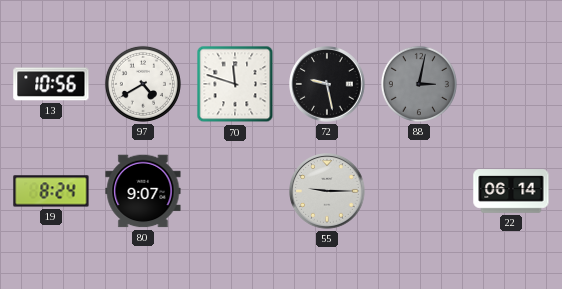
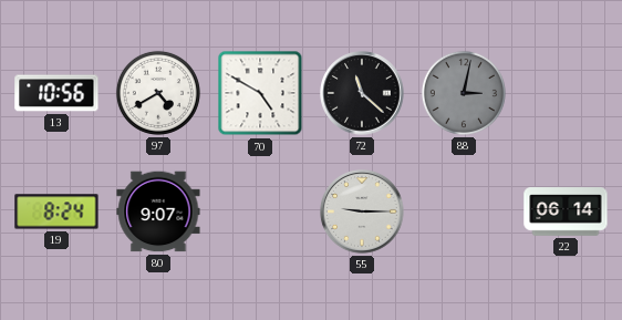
70: 11:48 -> 4:50
72: 9:28 -> 11:22
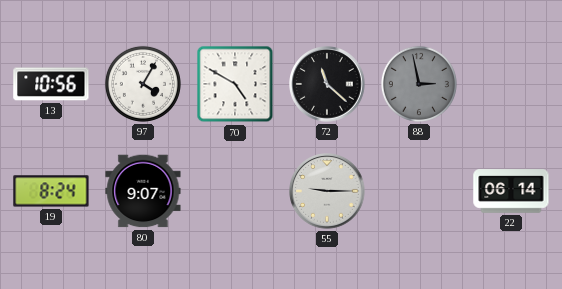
97: 4:40 -> 4:05
88: 3:02 -> 2:58
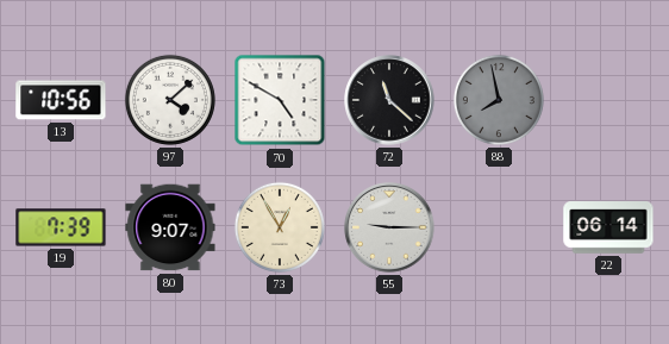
97: 4:05 -> 4:08
88: 2:58 -> 7:58
19: 8:24 -> 7:39
73: none -> 12:55
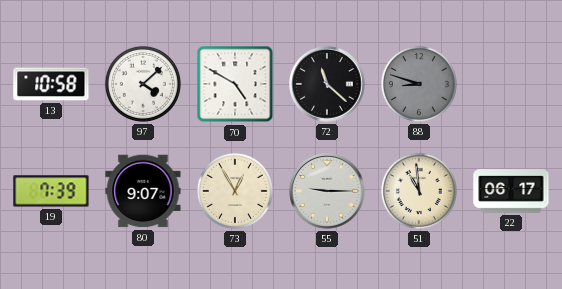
13: 10:56 -> 10:58
88: 7:58 -> 8:48
51: none -> 10:59
22: 06:14 -> 06:17
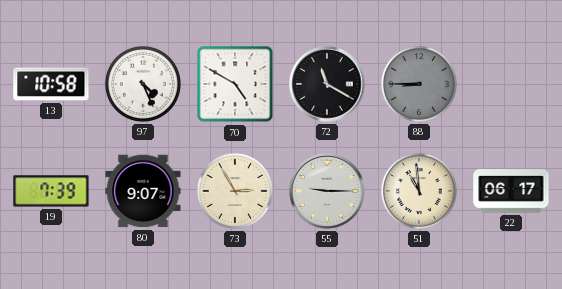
97: 4:08 -> 4:26
72: 11:22 -> 11:20
88: 8:48 -> 8:45
73: 12:55 -> 2:55
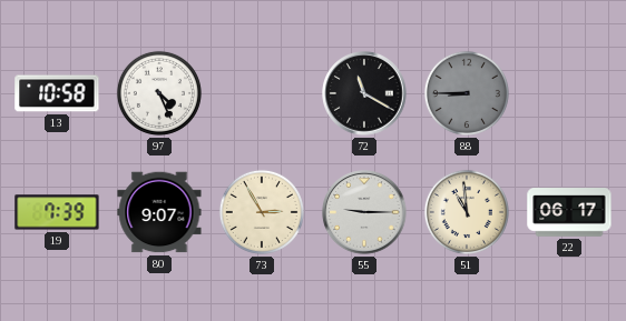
70: 4:50 -> none
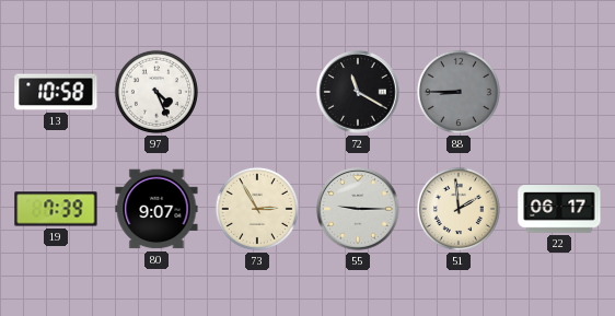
51: 10:59 -> 1:59
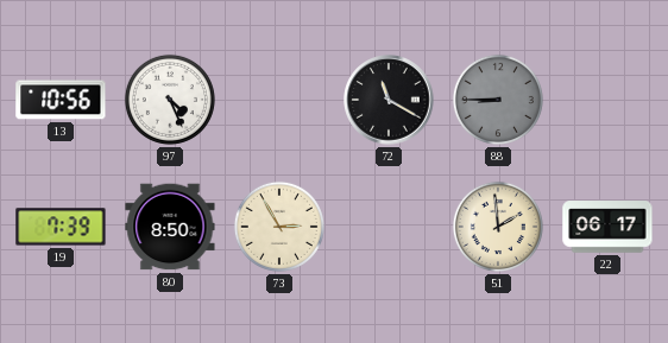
13: 10:58 -> 10:56
80: 9:07 -> 8:50
55: 9:15 -> none
